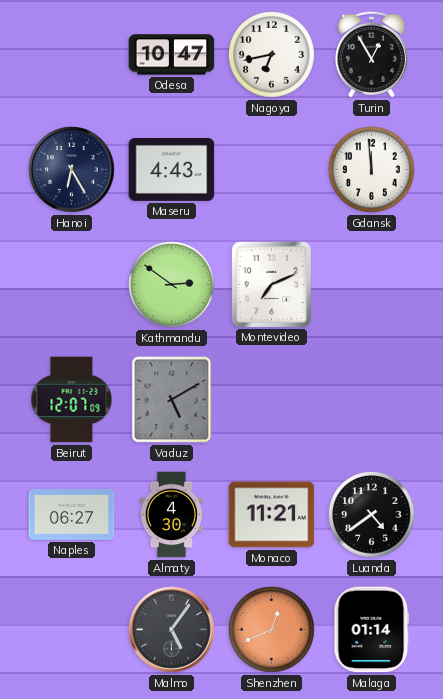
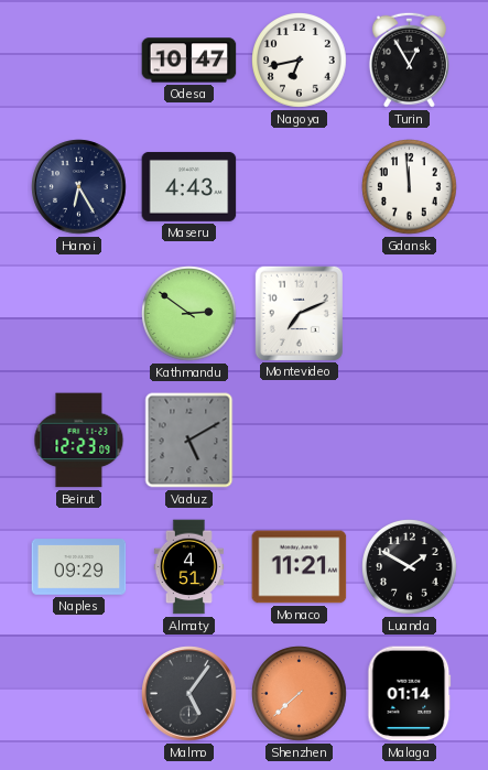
Beirut: 12:07 -> 12:23
Naples: 06:27 -> 09:29
Almaty: 4:30 -> 4:51
Luanda: 4:39 -> 1:50
Shenzhen: 12:41 -> 7:38
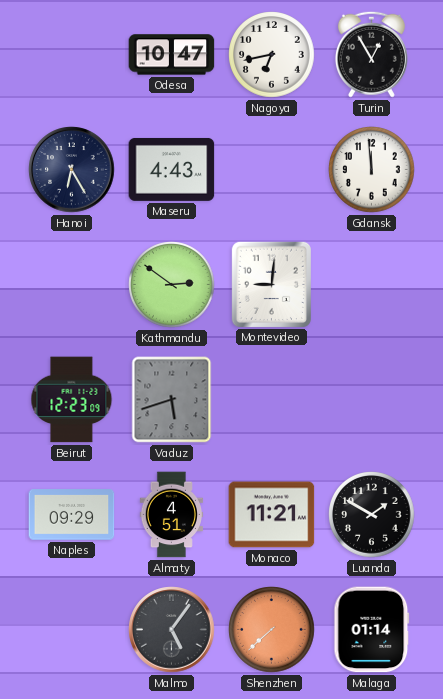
Montevideo: 7:11 -> 9:01
Vaduz: 5:10 -> 5:42
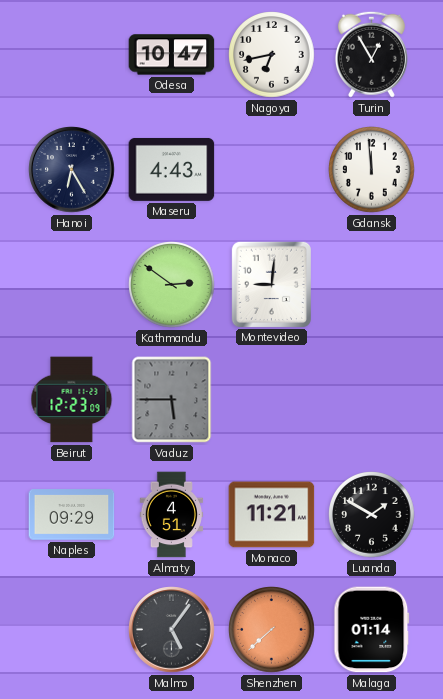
Vaduz: 5:42 -> 5:45
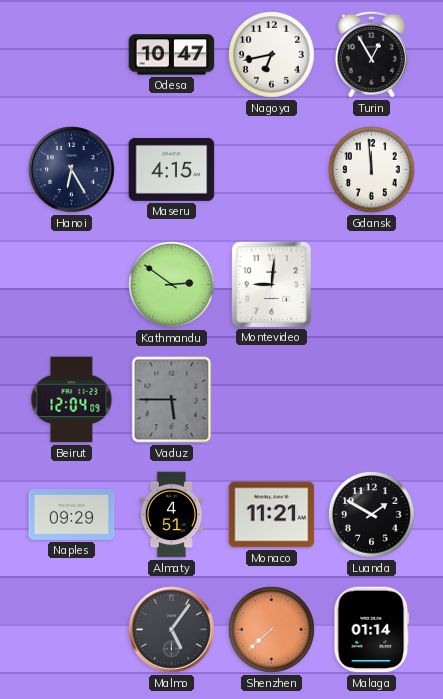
Maseru: 4:43 -> 4:15
Beirut: 12:23 -> 12:04
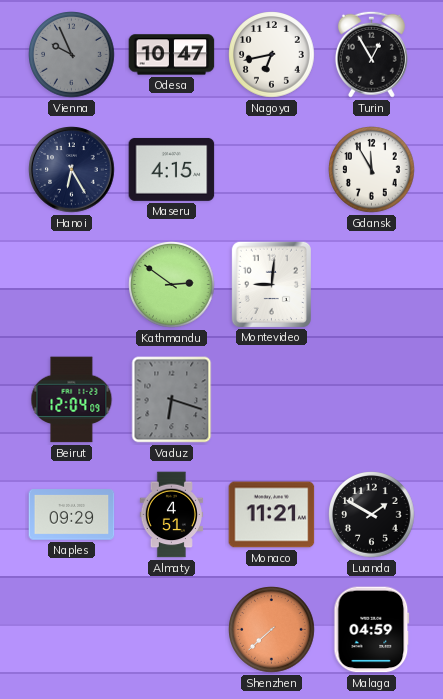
Vienna: none -> 9:56
Gdansk: 11:59 -> 11:55
Vaduz: 5:45 -> 6:18
Malmo: 5:06 -> none
Malaga: 01:14 -> 04:59
